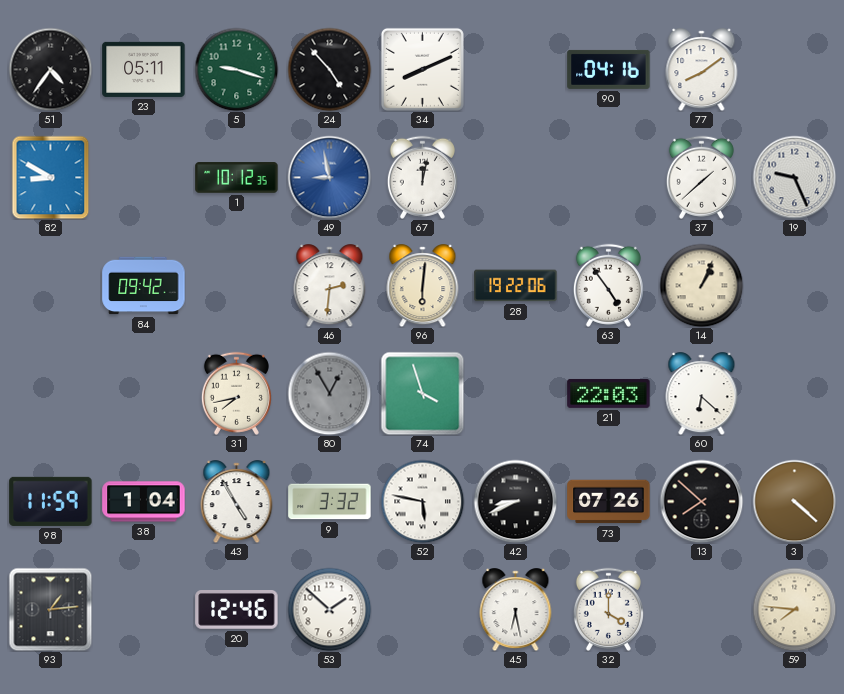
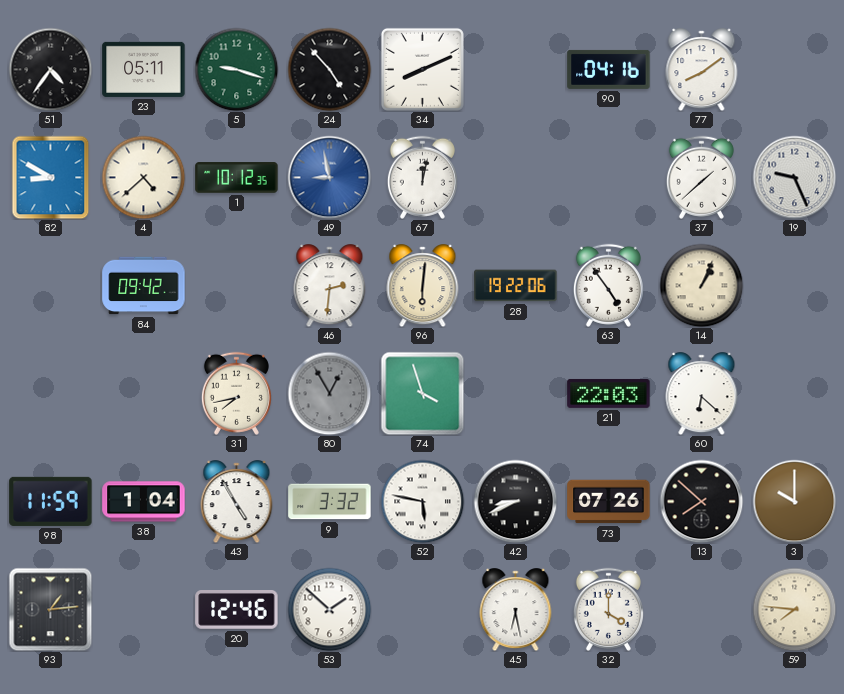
4: none -> 4:38
3: 4:22 -> 10:00
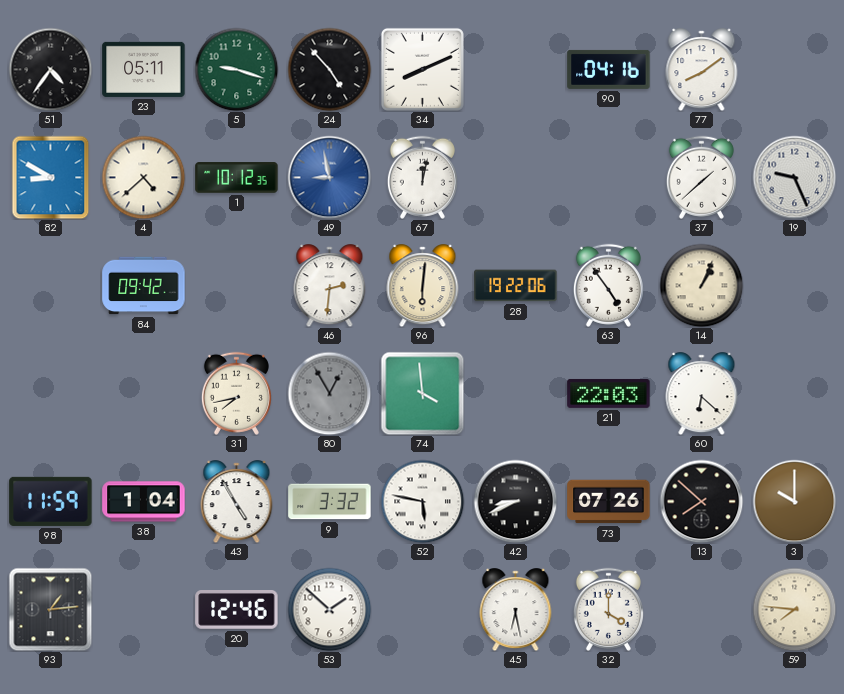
74: 3:57 -> 3:59
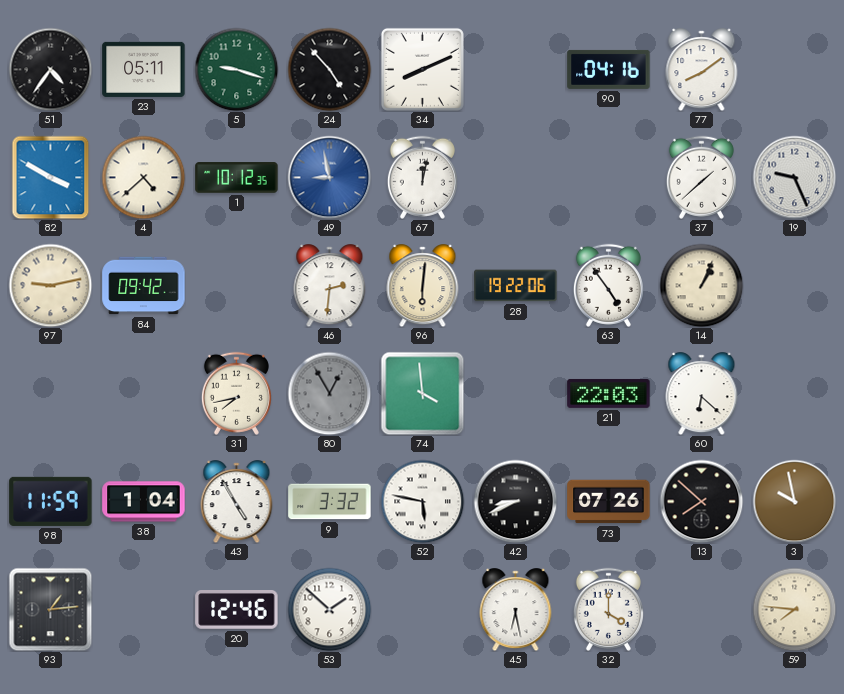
82: 8:50 -> 3:50
97: none -> 9:13
3: 10:00 -> 9:58
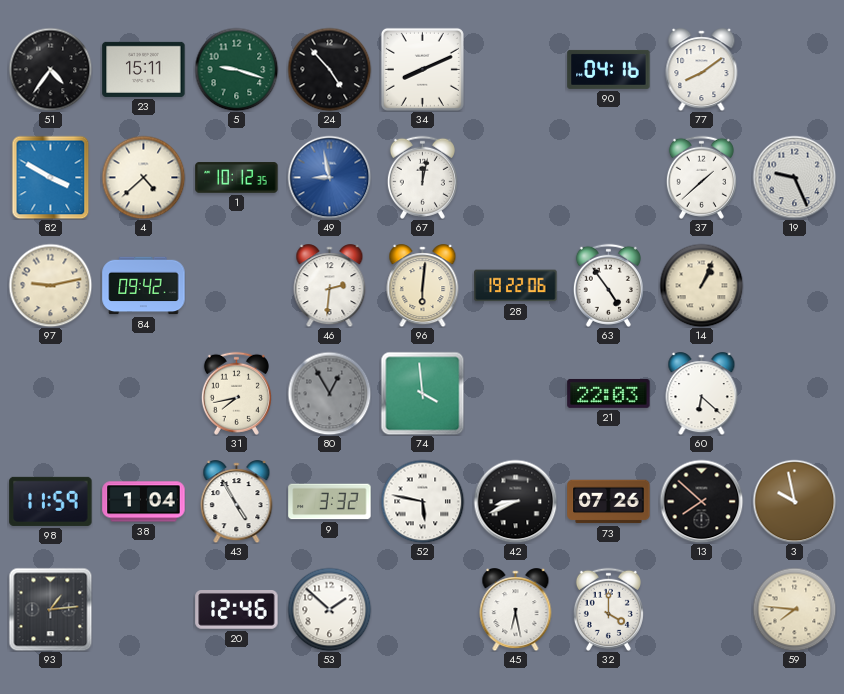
23: 05:11 -> 15:11
